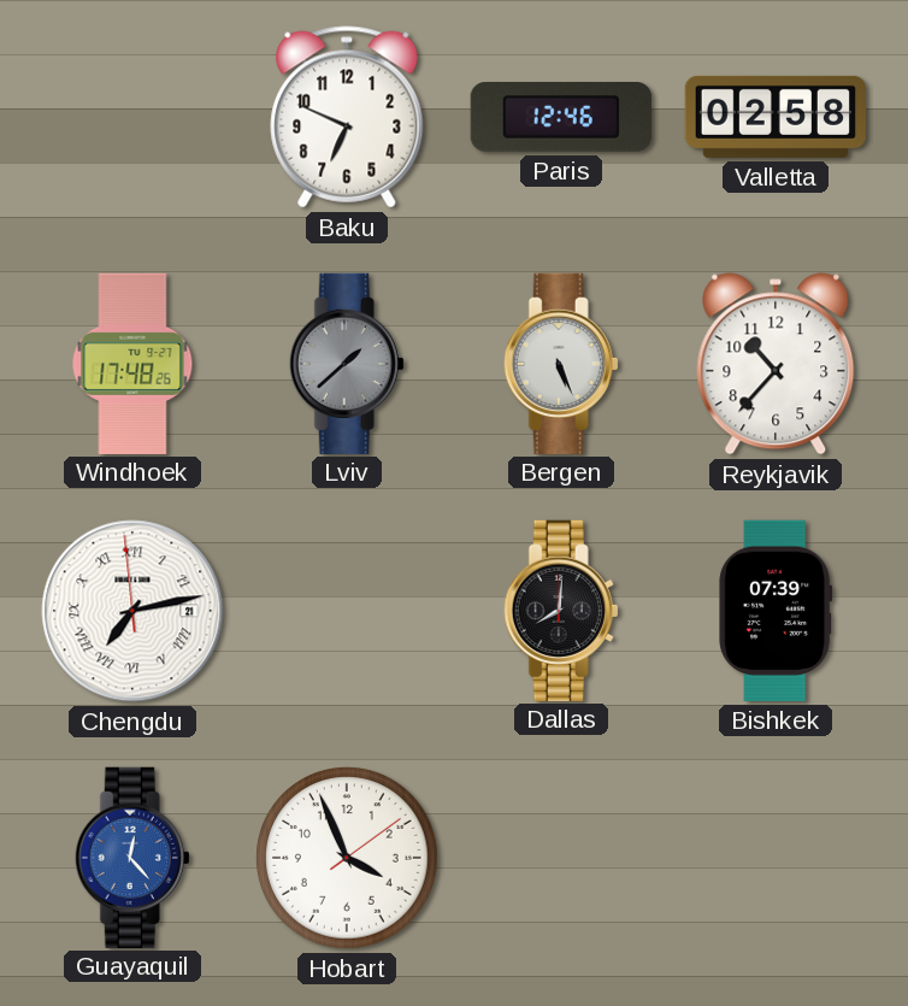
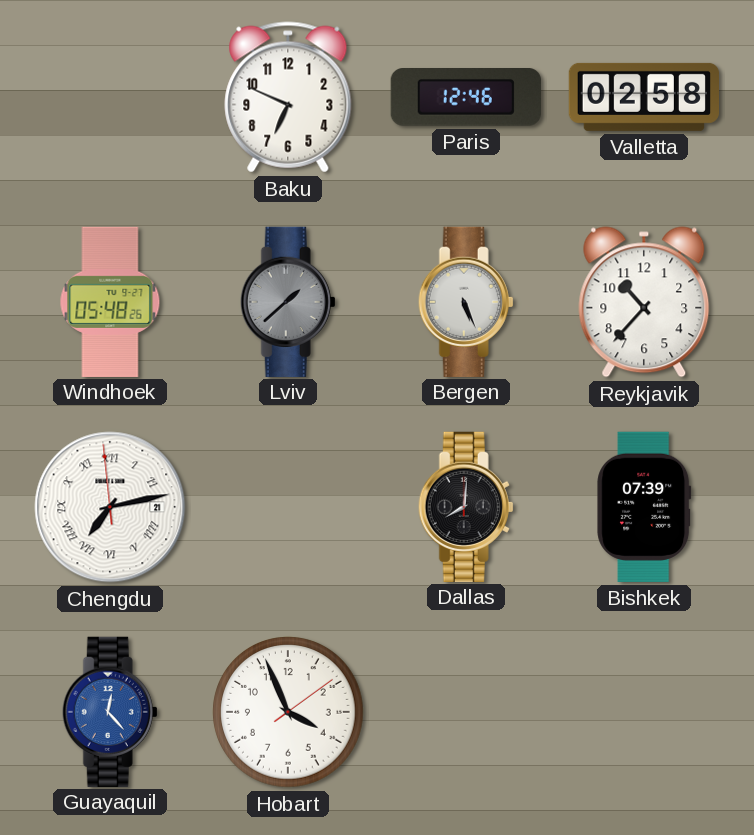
Windhoek: 17:48 -> 05:48
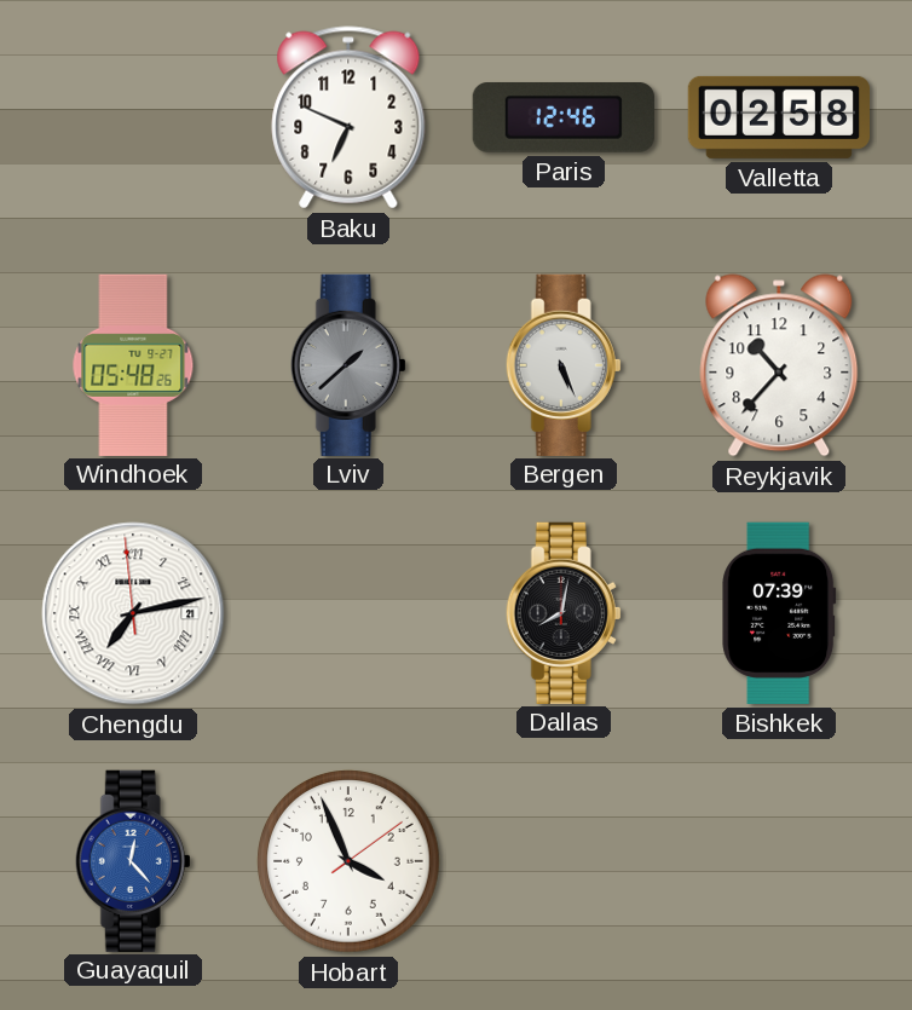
Dallas: 8:01 -> 8:02
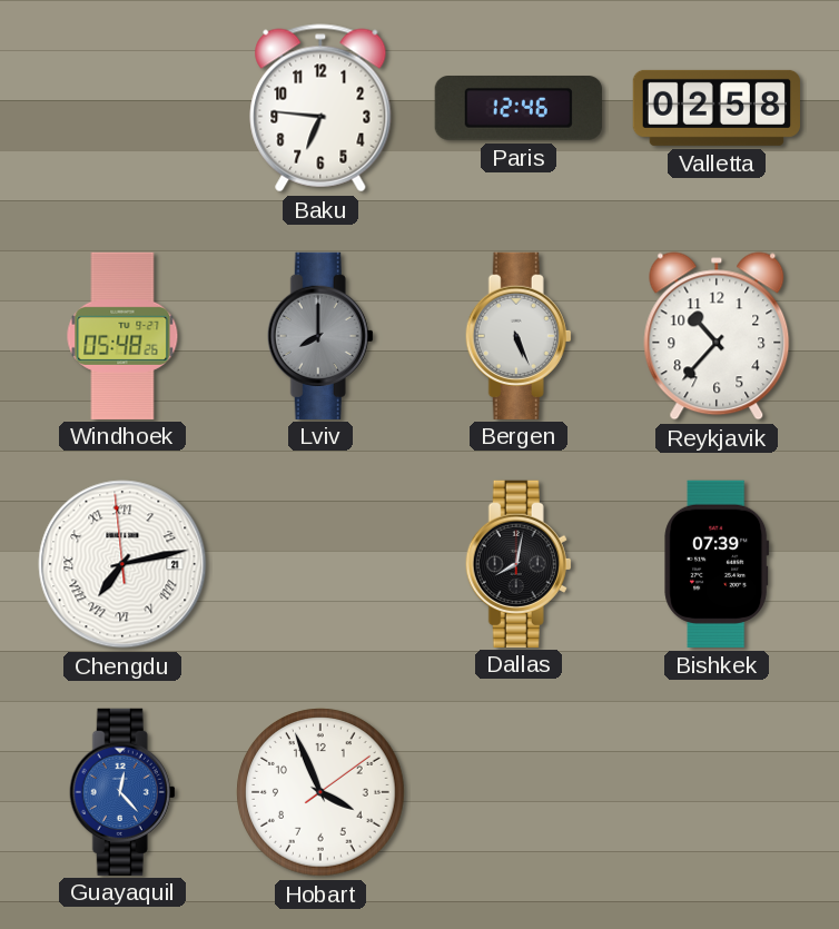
Baku: 6:49 -> 6:46
Lviv: 1:38 -> 8:00
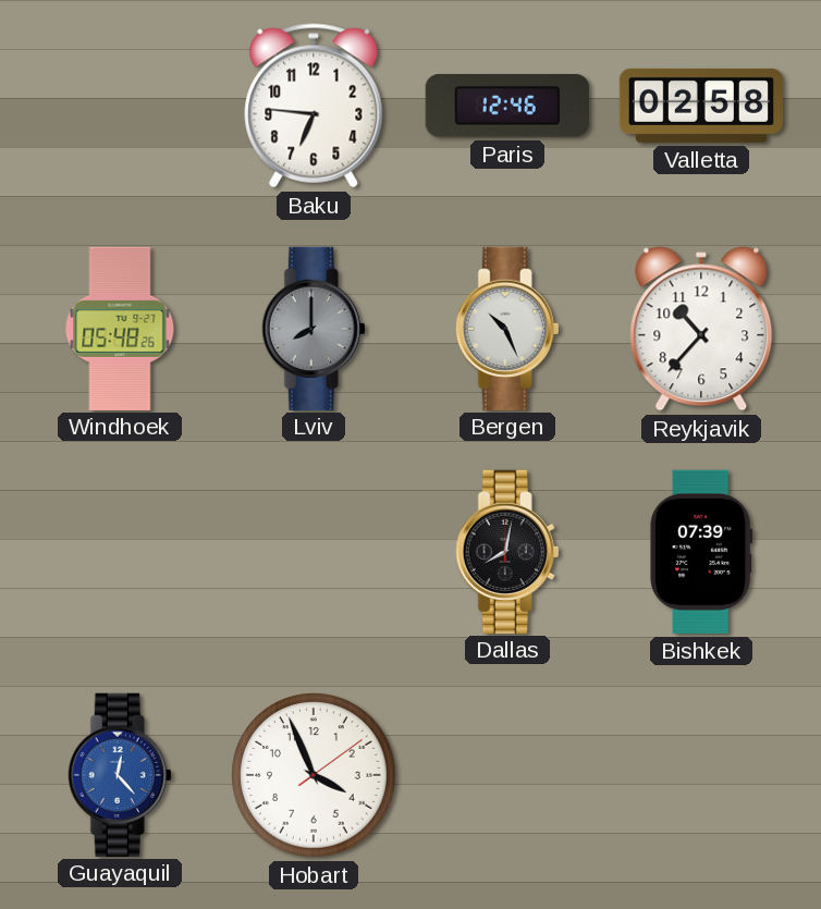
Bergen: 5:26 -> 10:26
Chengdu: 7:12 -> none
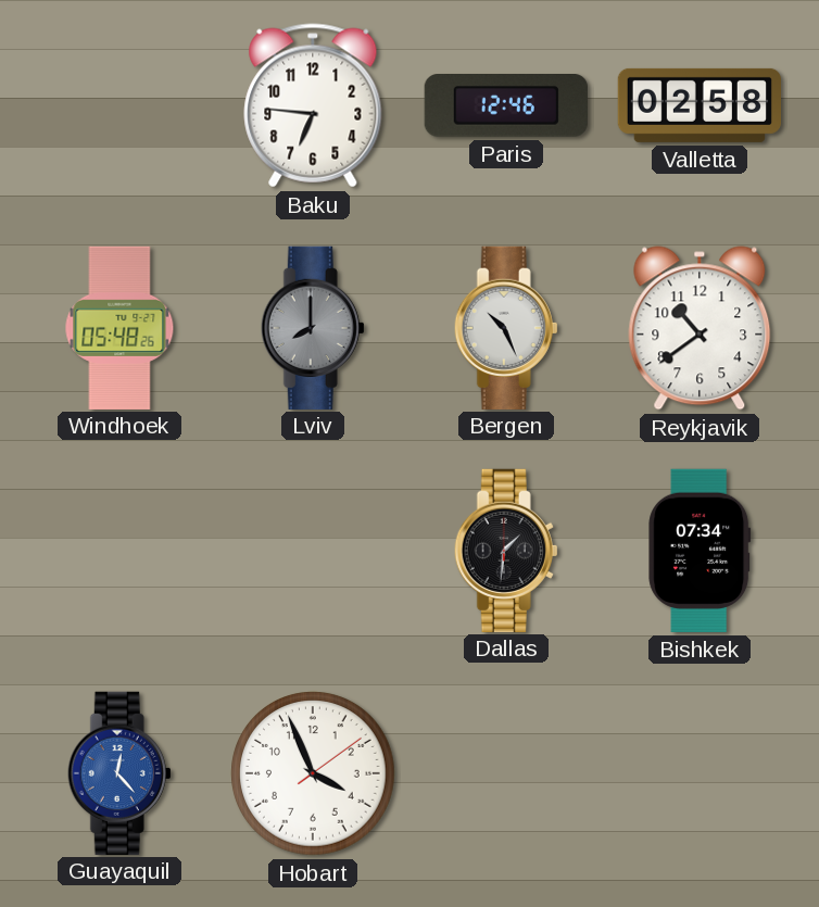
Reykjavik: 10:37 -> 10:39
Dallas: 8:02 -> 1:31
Bishkek: 07:39 -> 07:34
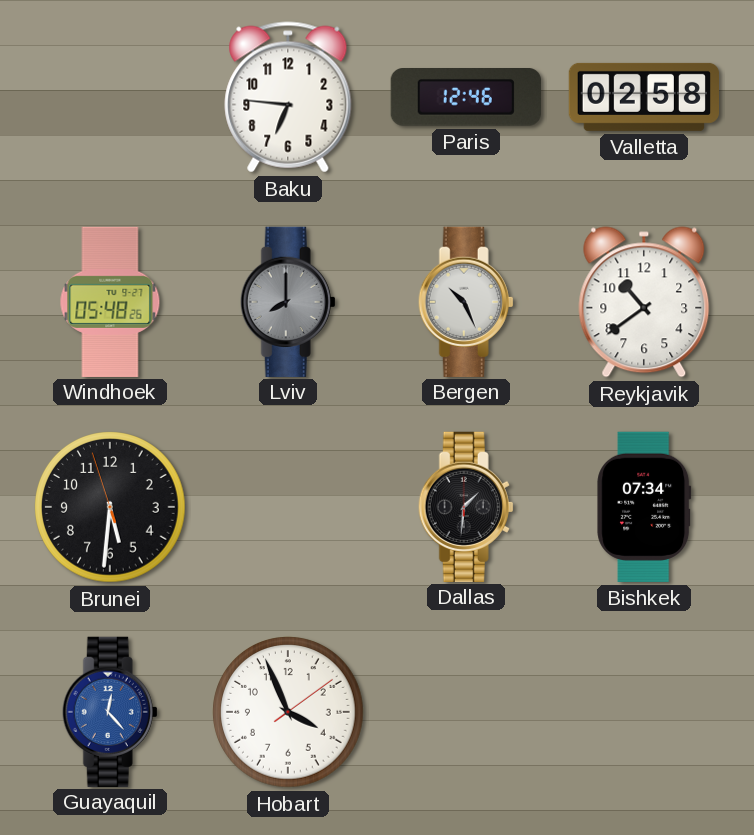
Brunei: none -> 5:30
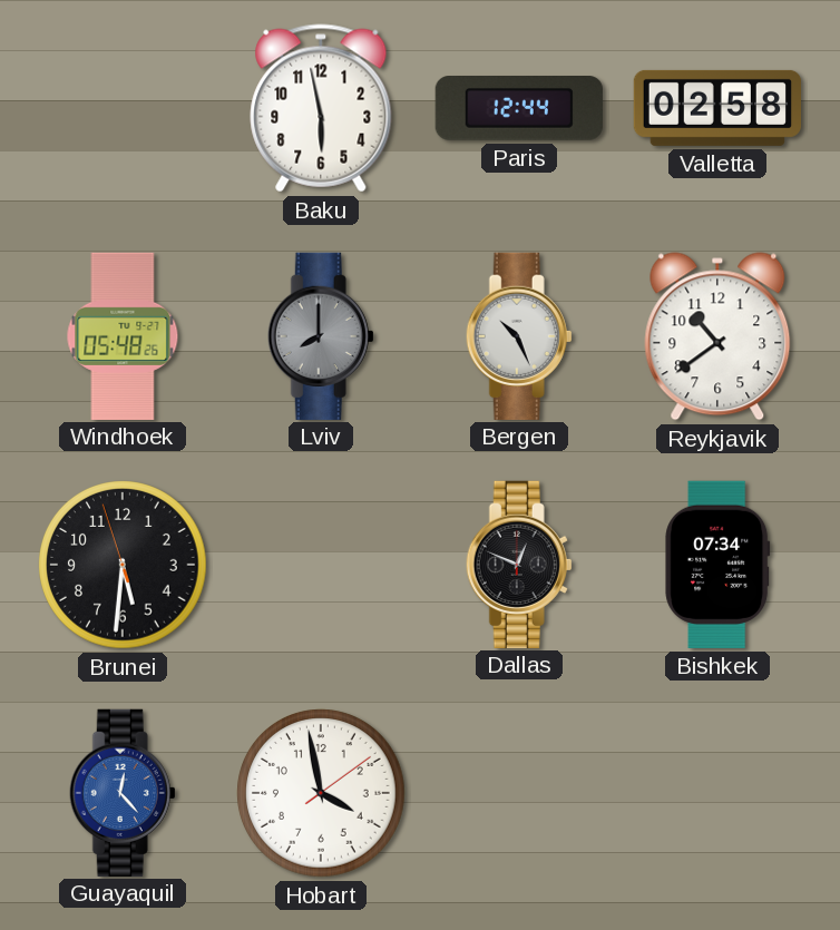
Baku: 6:46 -> 5:58
Paris: 12:46 -> 12:44
Dallas: 1:31 -> 12:49
Hobart: 3:56 -> 3:58
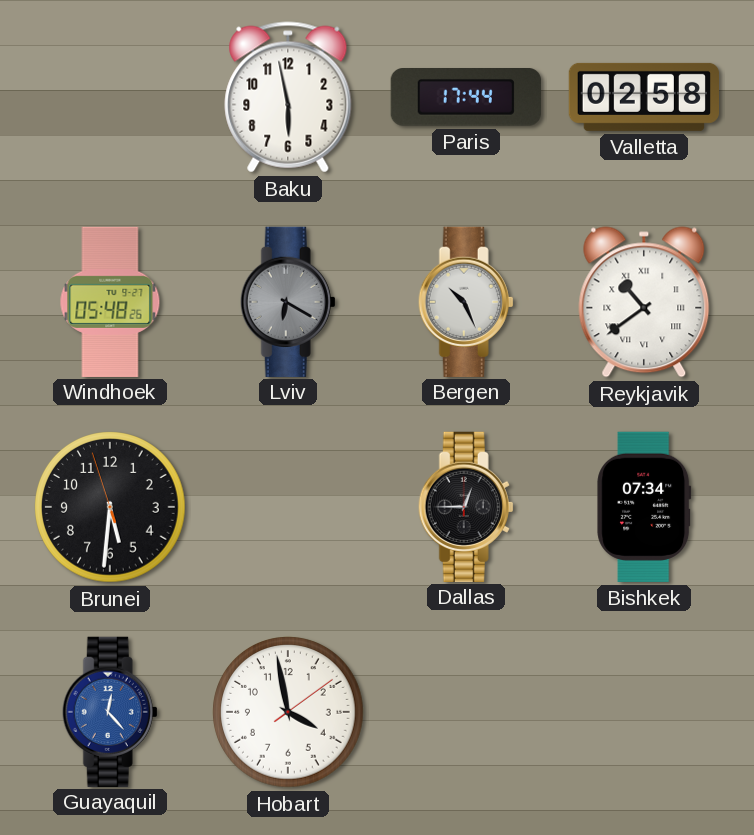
Paris: 12:44 -> 17:44
Lviv: 8:00 -> 6:20
Reykjavik numerals: Arabic -> Roman
Dallas: 12:49 -> 12:45
